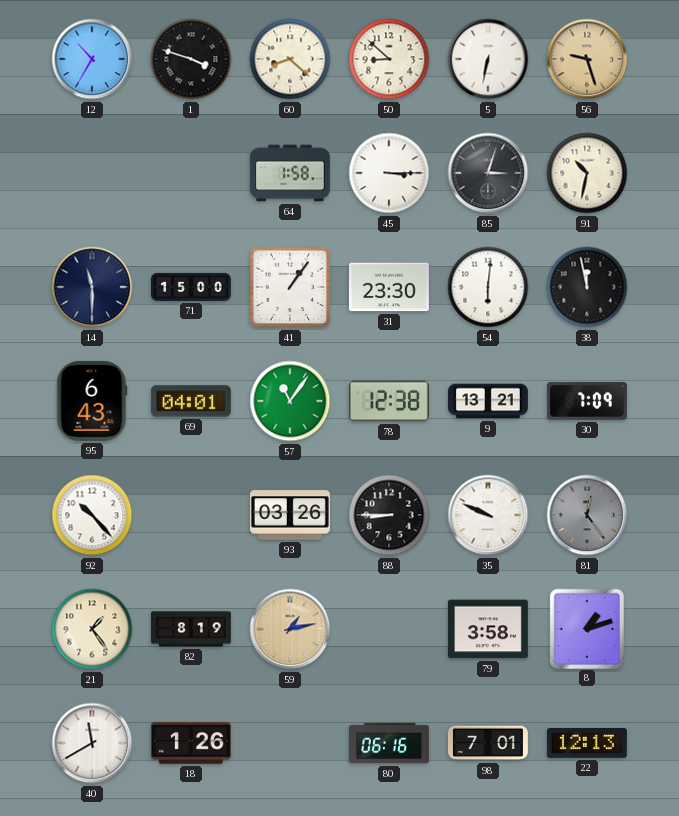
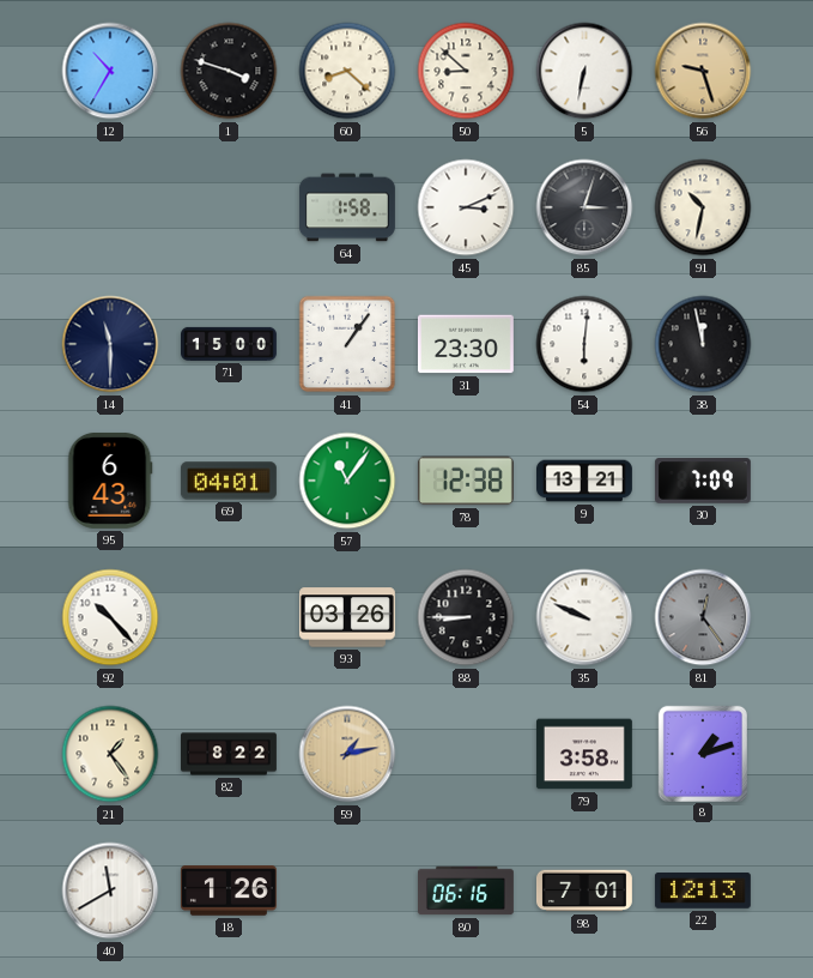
45: 3:15 -> 3:11
82: 8:19 -> 8:22
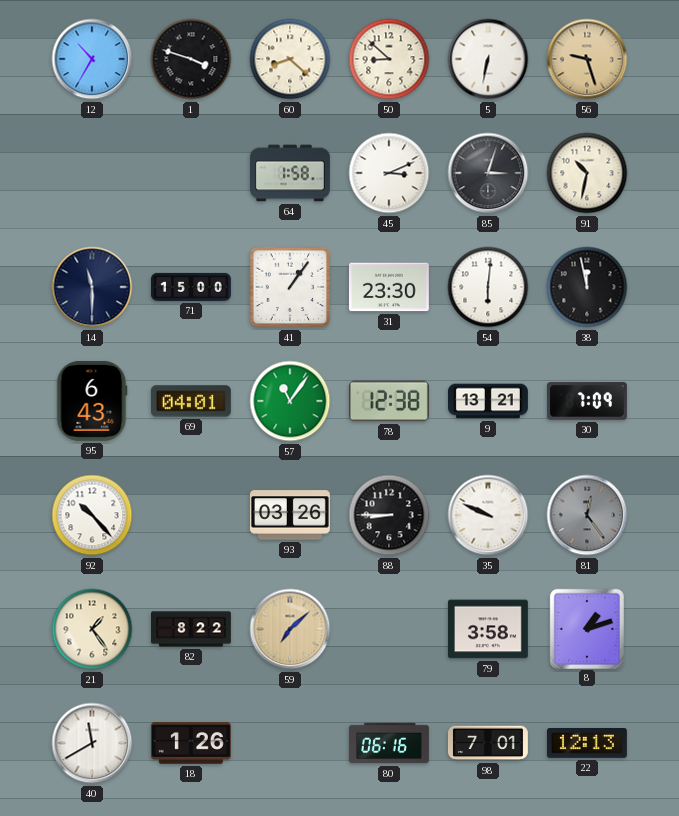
59: 1:13 -> 7:08
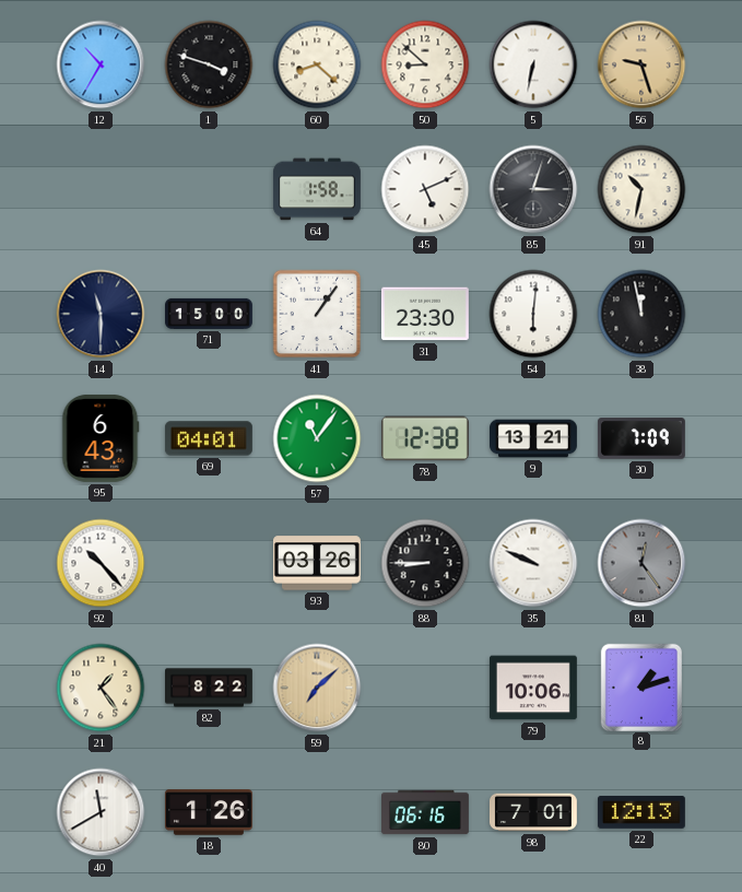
45: 3:11 -> 5:11
79: 3:58 -> 10:06
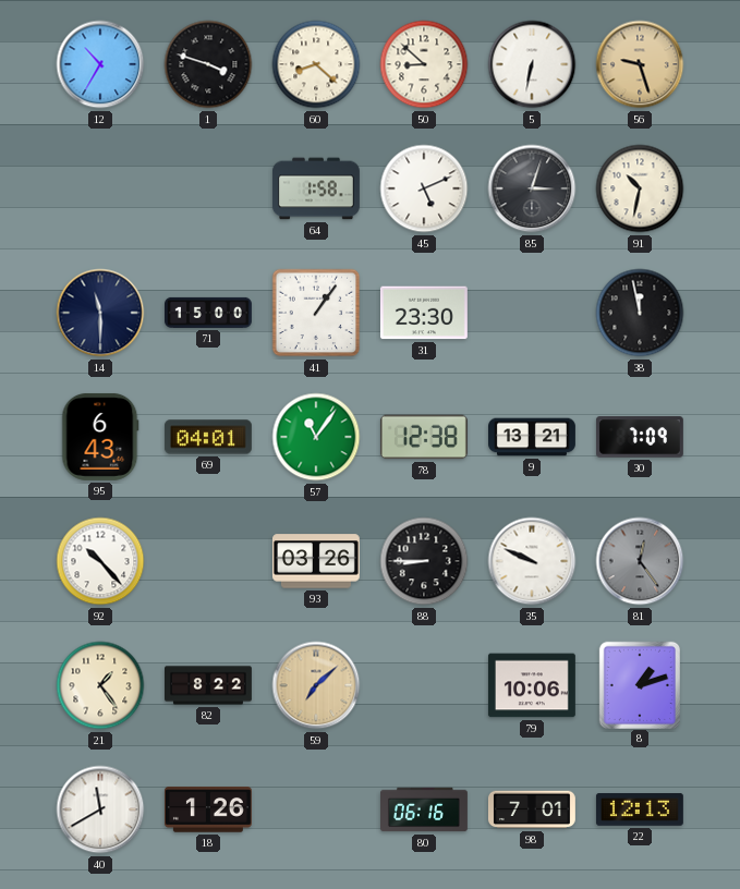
54: 6:01 -> none
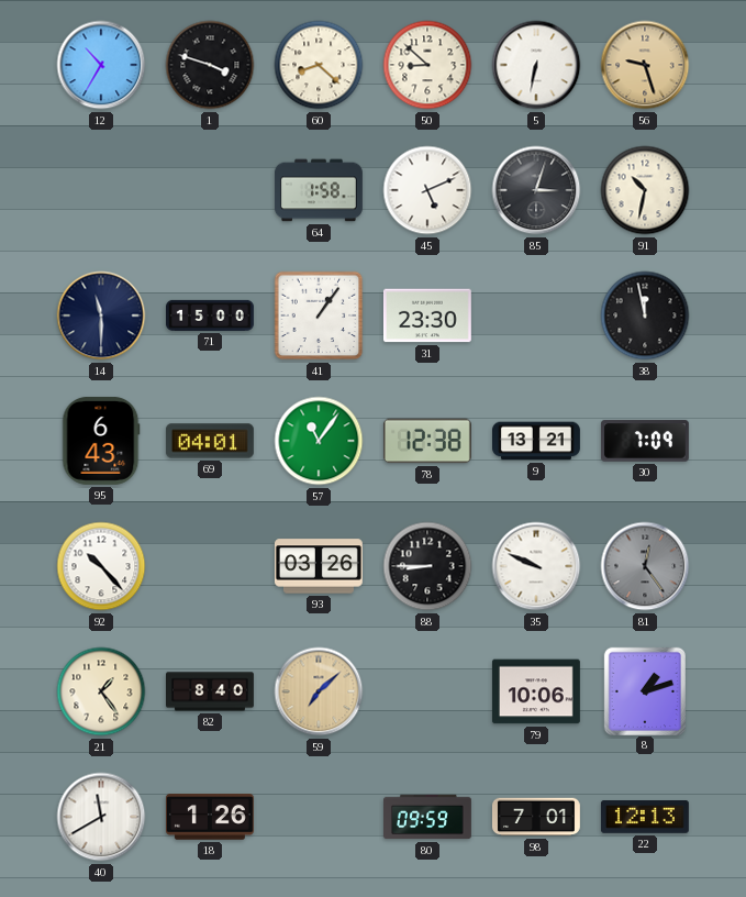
82: 8:22 -> 8:40
80: 06:16 -> 09:59
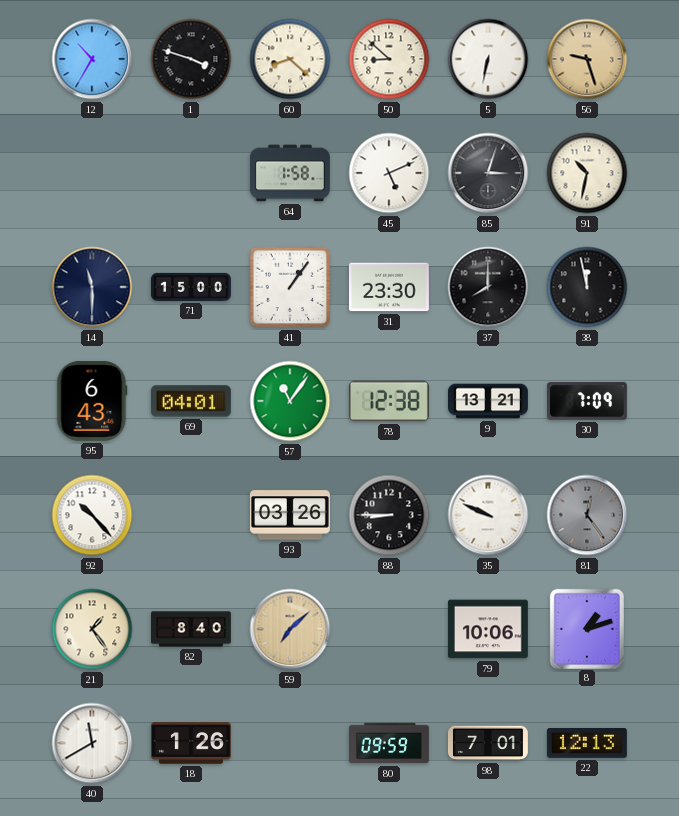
37: none -> 8:00
